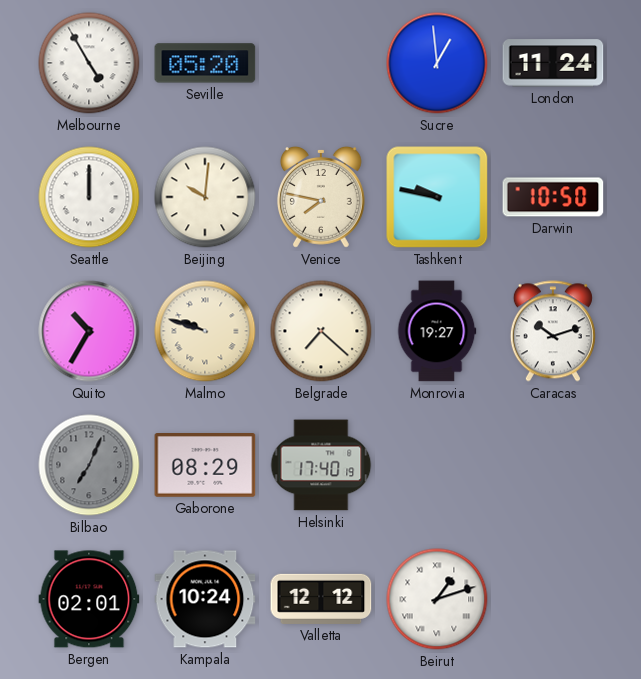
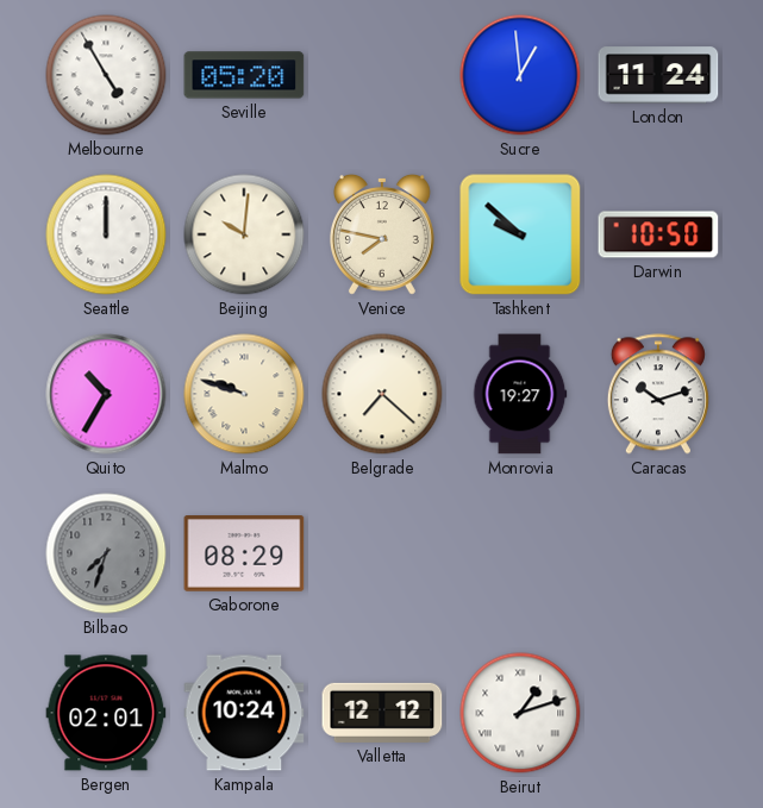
Tashkent: 9:47 -> 9:52
Bilbao: 7:04 -> 7:33
Helsinki: 17:40 -> none
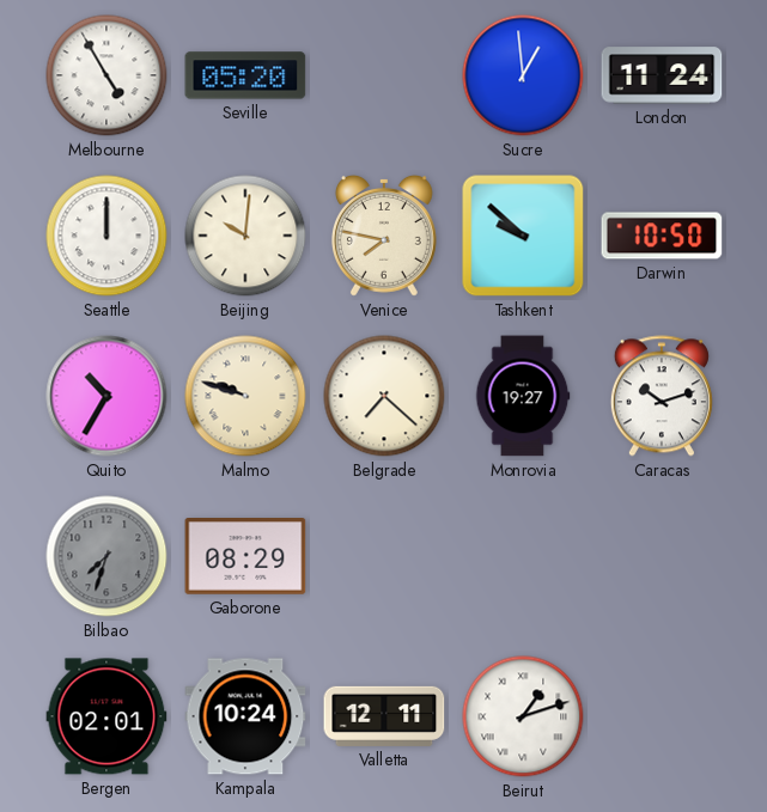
Valletta: 12:12 -> 12:11
